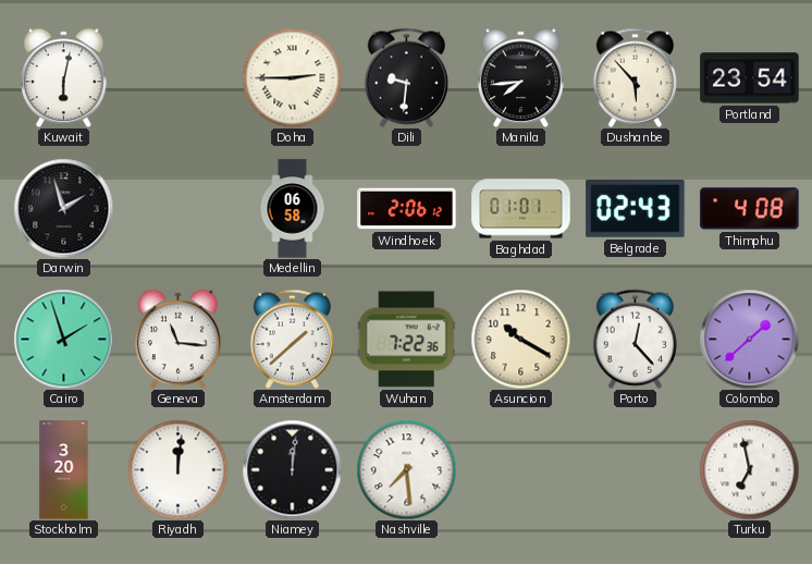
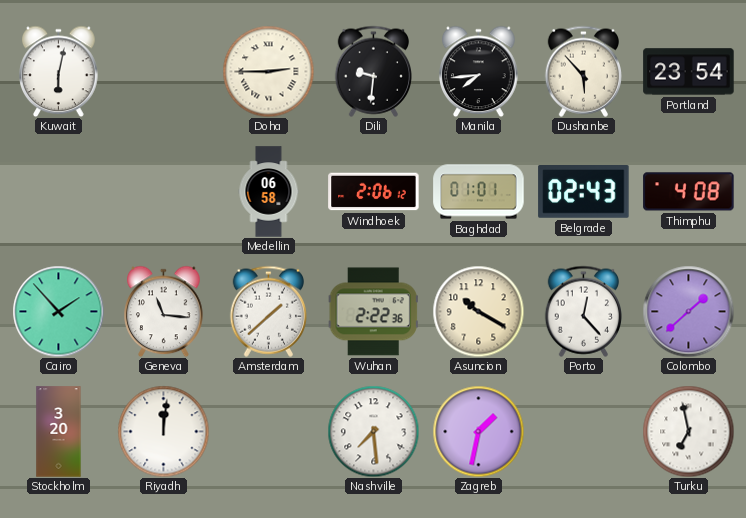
Darwin: 1:57 -> none
Cairo: 1:57 -> 1:53
Wuhan: 7:22 -> 2:22
Niamey: 12:01 -> none
Zagreb: none -> 1:32
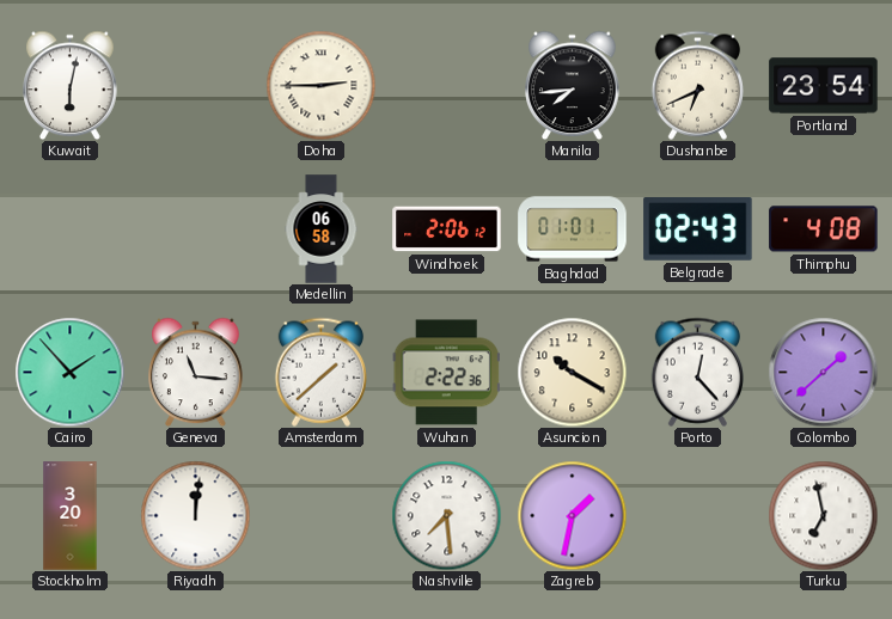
Dili: 9:31 -> none
Dushanbe: 5:53 -> 6:41
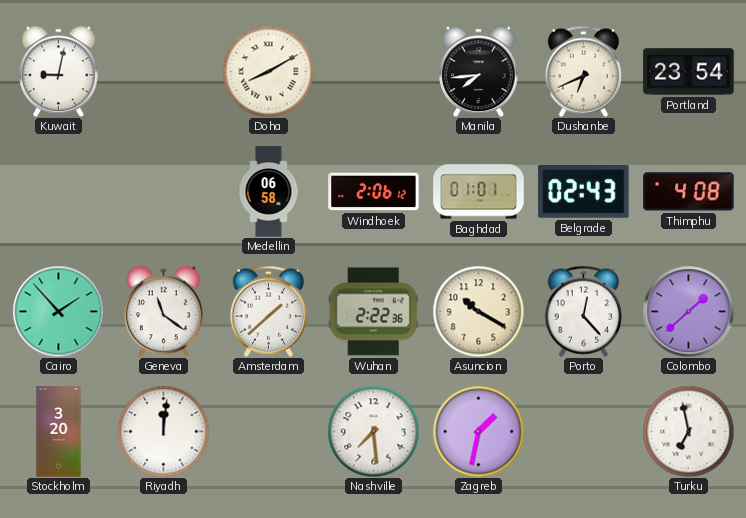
Kuwait: 6:02 -> 9:02
Doha: 2:45 -> 8:10
Geneva: 11:16 -> 11:21
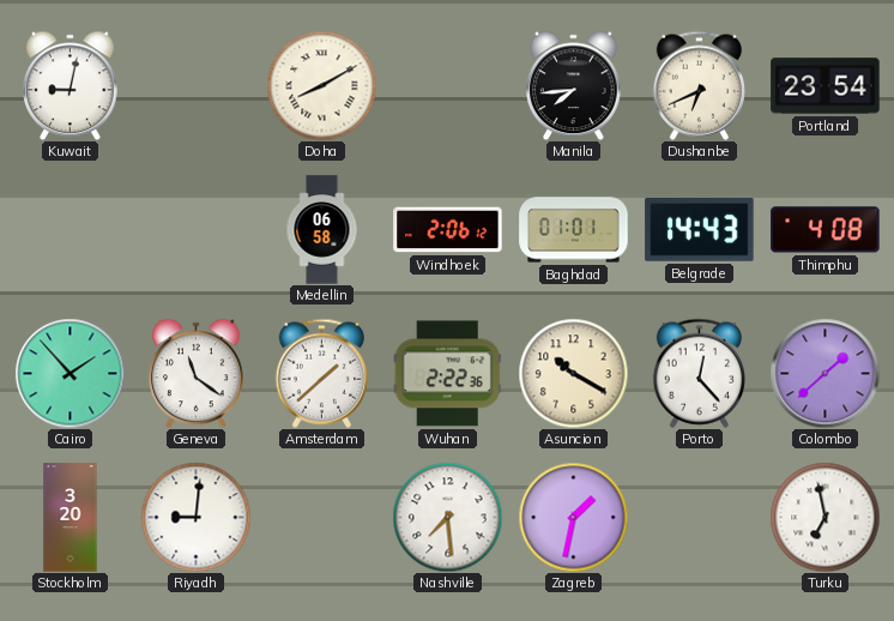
Belgrade: 02:43 -> 14:43
Riyadh: 12:01 -> 9:01
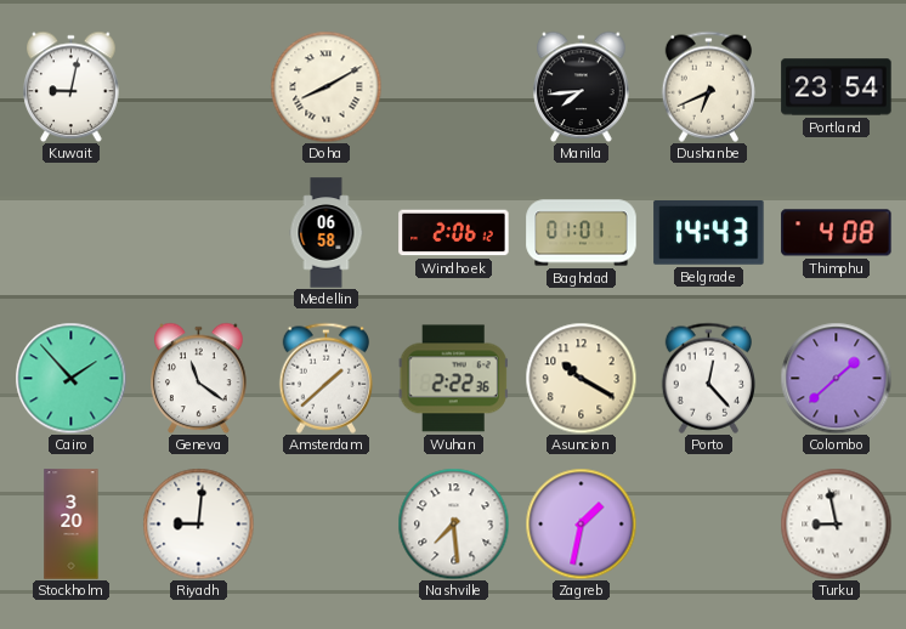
Turku: 6:58 -> 8:58
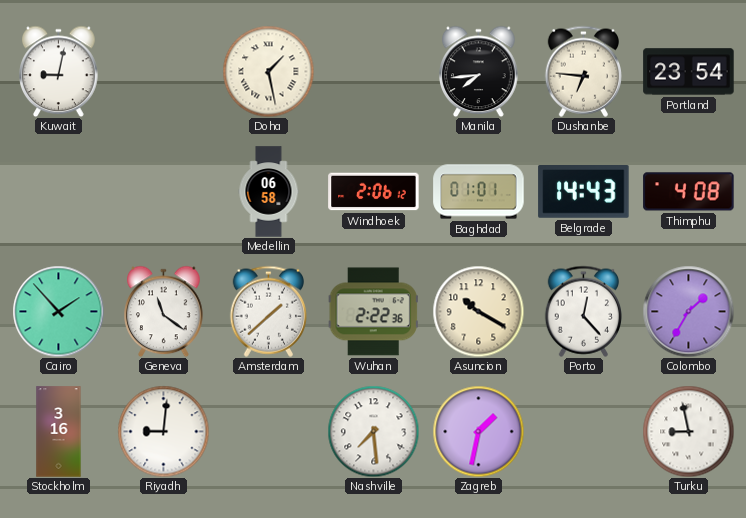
Doha: 8:10 -> 1:28
Dushanbe: 6:41 -> 6:46
Colombo: 1:38 -> 1:35
Stockholm: 3:20 -> 3:16
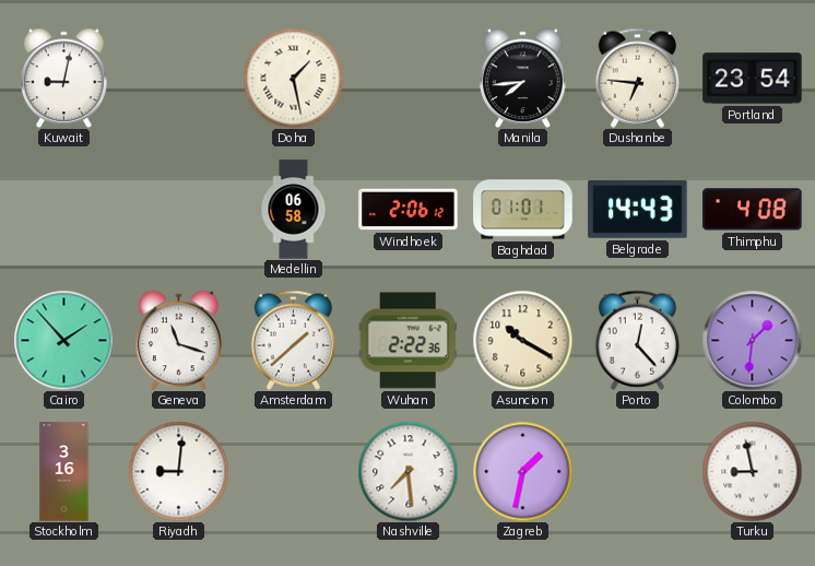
Geneva: 11:21 -> 11:18
Colombo: 1:35 -> 1:31
